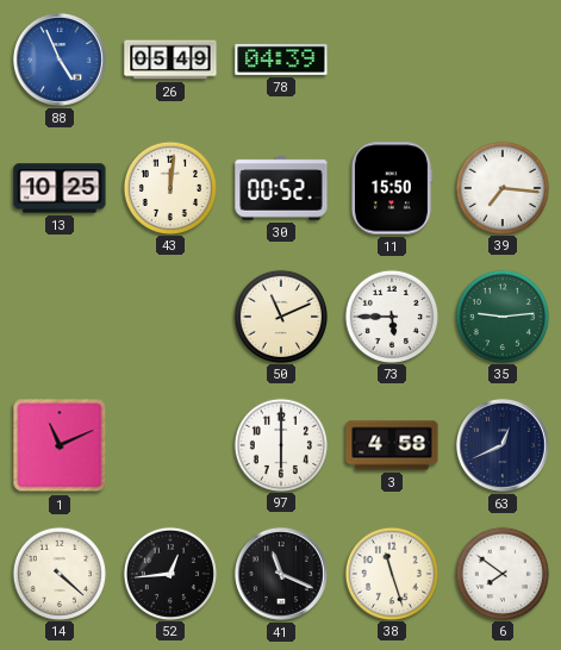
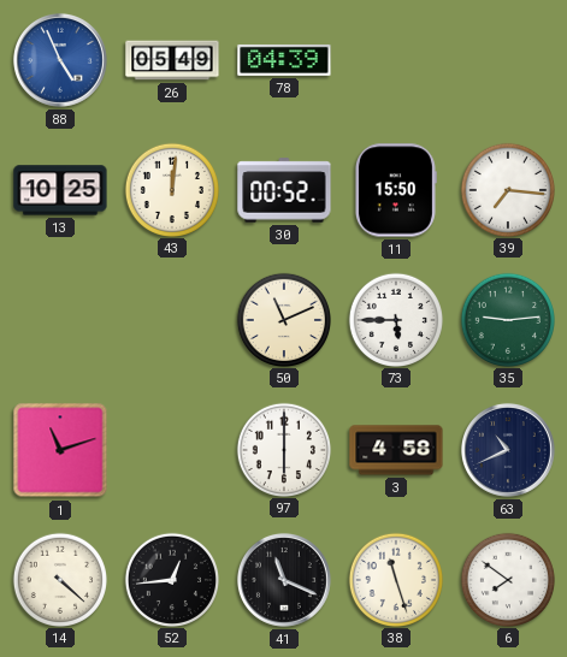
1: 11:11 -> 11:12
63: 12:41 -> 10:41
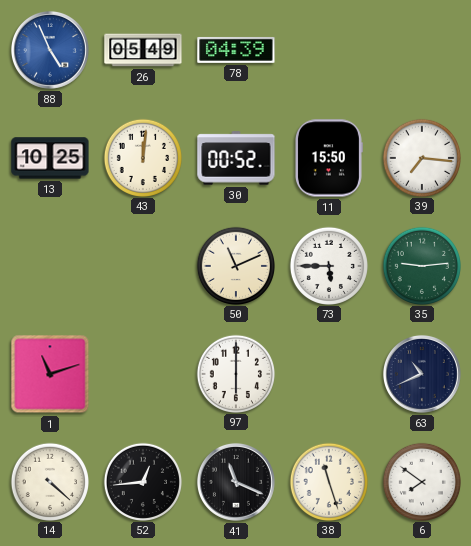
3: 4:58 -> none
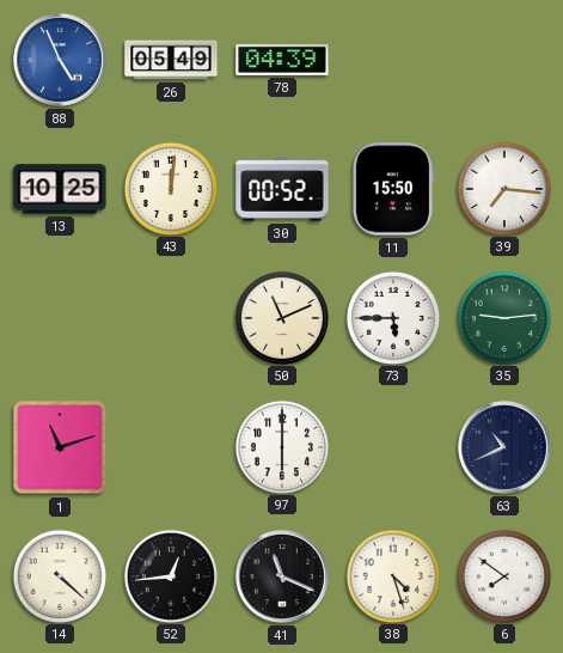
38: 11:27 -> 4:27
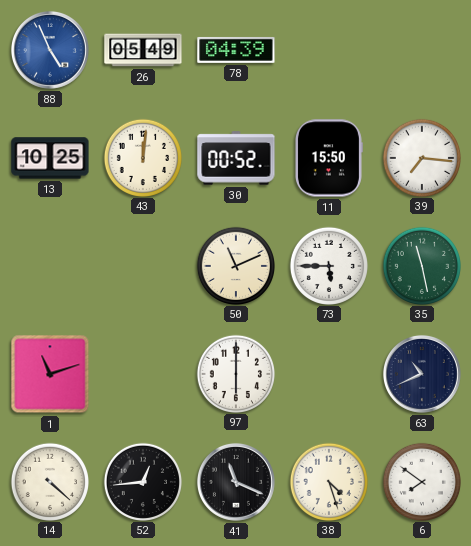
35: 9:14 -> 11:28
